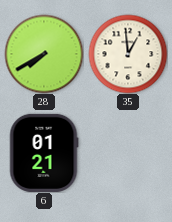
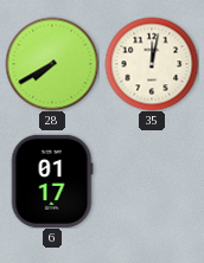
35: 12:59 -> 12:02
6: 01:21 -> 01:17
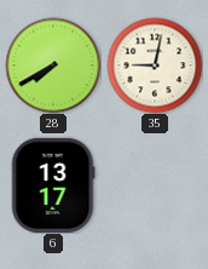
35: 12:02 -> 9:02
6: 01:17 -> 13:17
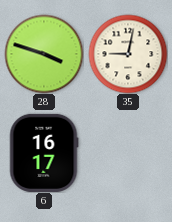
28: 7:40 -> 3:48
6: 13:17 -> 16:17
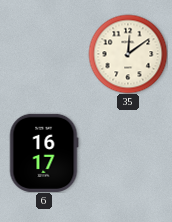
28: 3:48 -> none
35: 9:02 -> 12:09
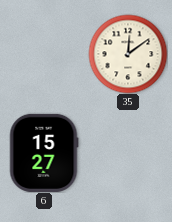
6: 16:17 -> 15:27
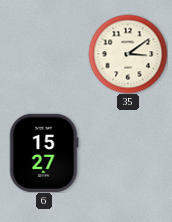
35: 12:09 -> 3:09
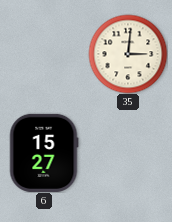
35: 3:09 -> 3:01
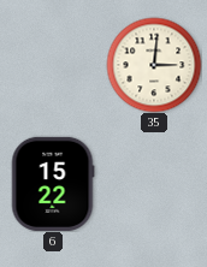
6: 15:27 -> 15:22
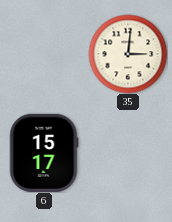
6: 15:22 -> 15:17
